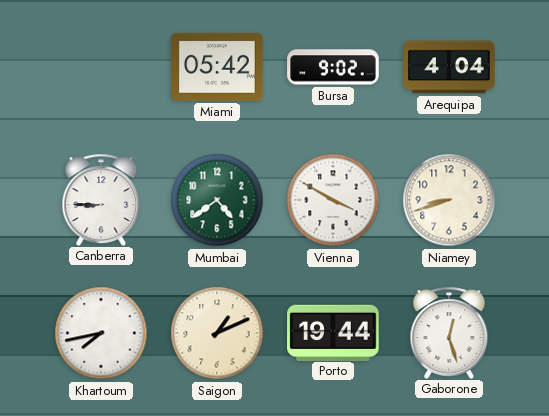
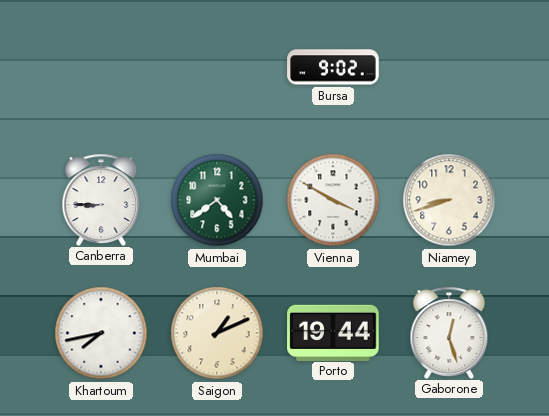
Miami: 05:42 -> none
Arequipa: 4:04 -> none
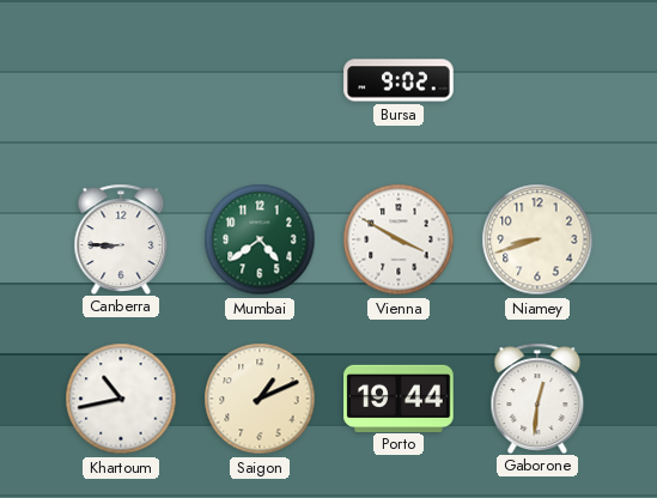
Khartoum: 7:43 -> 10:43
Gaborone: 12:27 -> 12:31
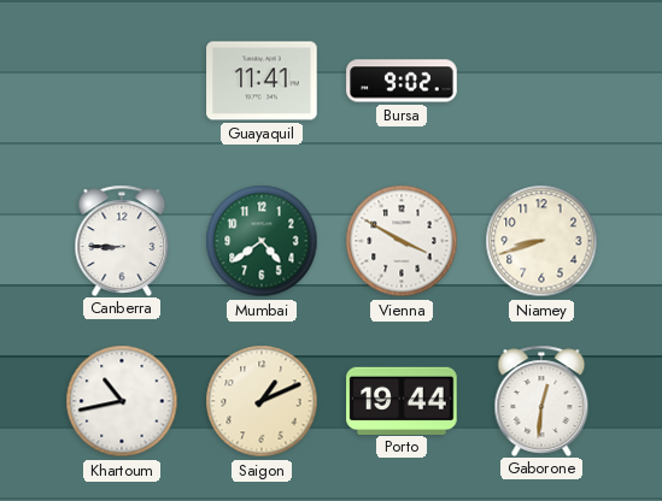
Guayaquil: none -> 11:41
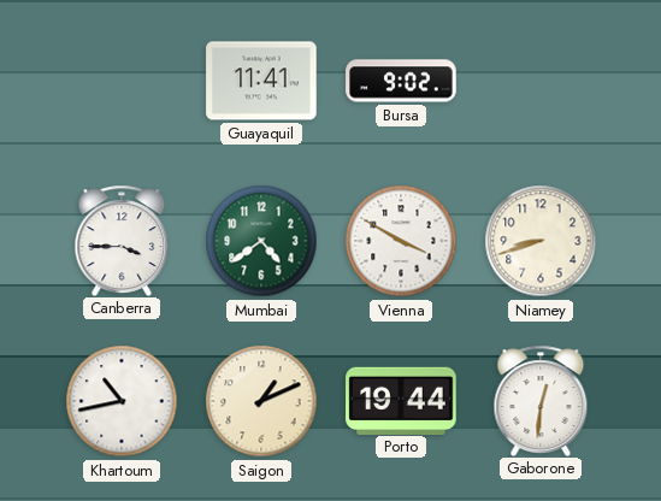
Canberra: 8:45 -> 3:45
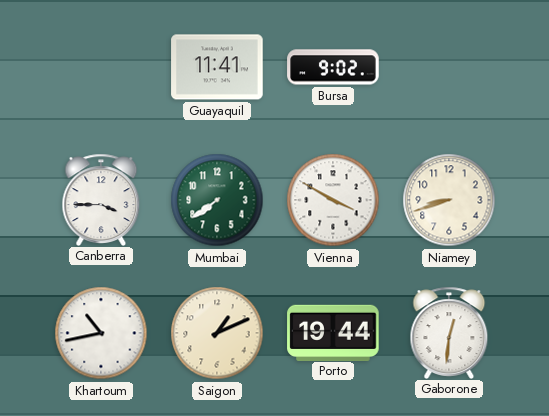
Mumbai: 4:39 -> 7:39
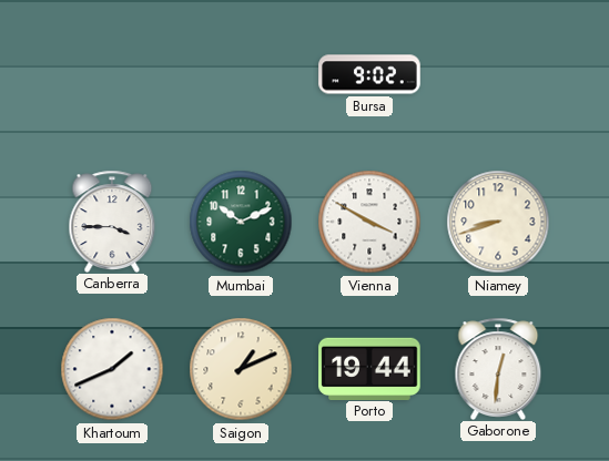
Guayaquil: 11:41 -> none
Mumbai: 7:39 -> 10:11
Khartoum: 10:43 -> 1:41
